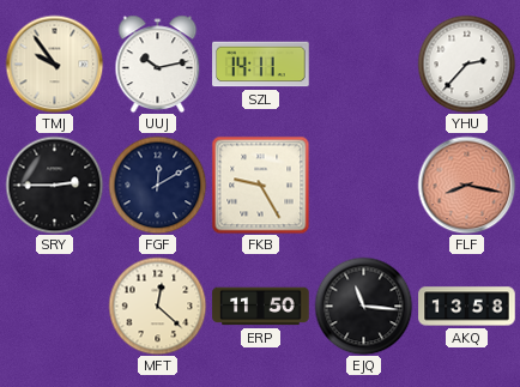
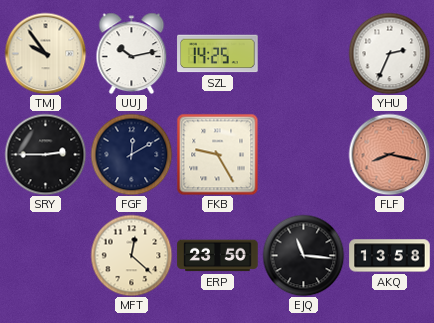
SZL: 14:11 -> 14:25
YHU: 2:37 -> 2:34
ERP: 11:50 -> 23:50
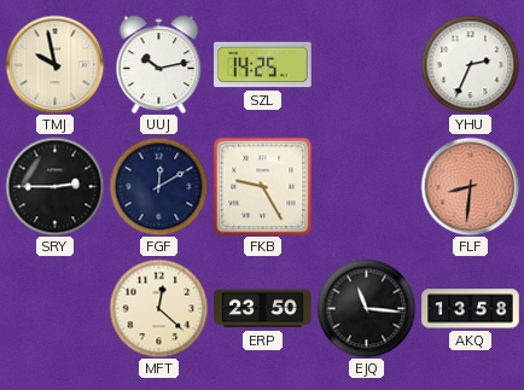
TMJ: 9:54 -> 9:58
FLF: 8:17 -> 8:31
